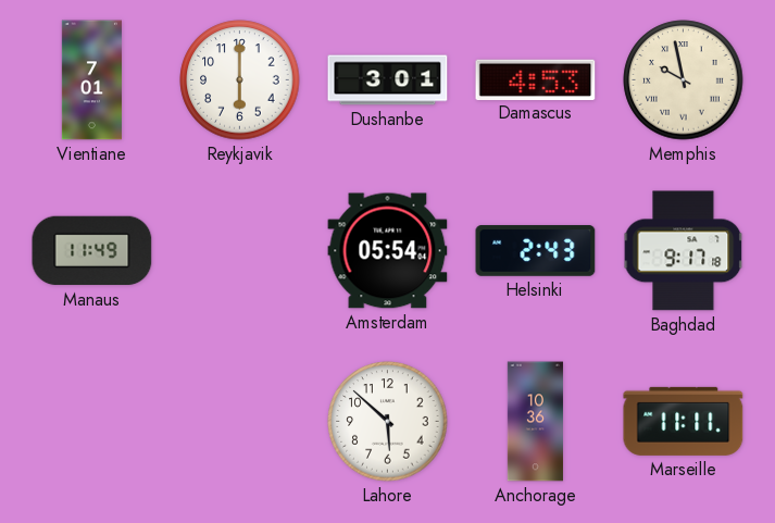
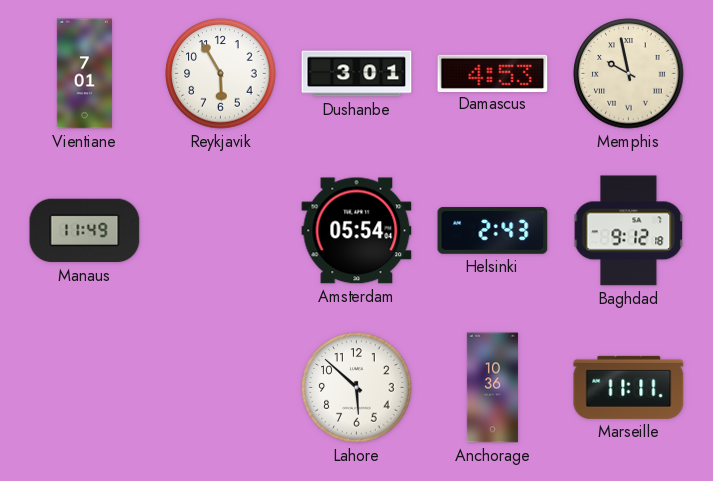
Reykjavik: 6:00 -> 5:55
Baghdad: 9:17 -> 9:12
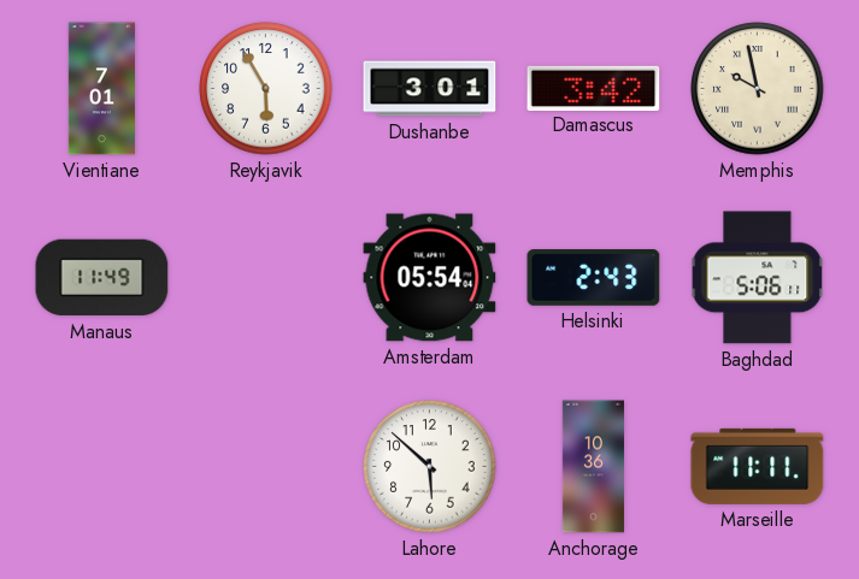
Damascus: 4:53 -> 3:42
Baghdad: 9:12 -> 5:06
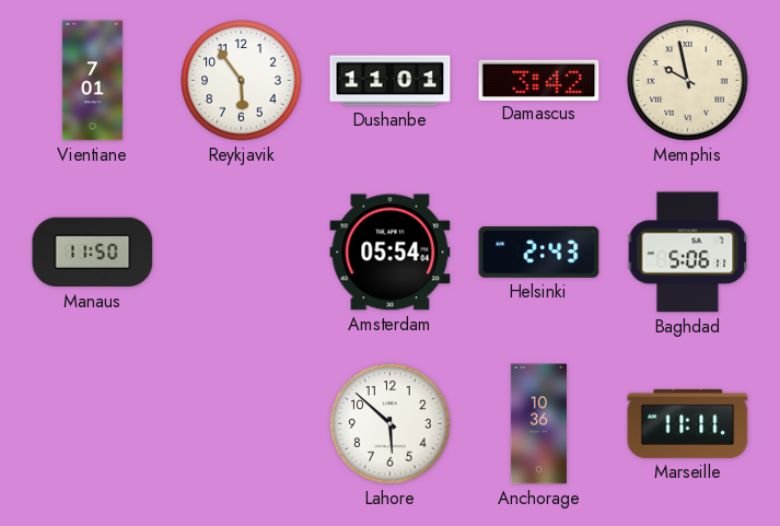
Reykjavik: 5:55 -> 5:54
Dushanbe: 3:01 -> 11:01
Manaus: 11:49 -> 11:50
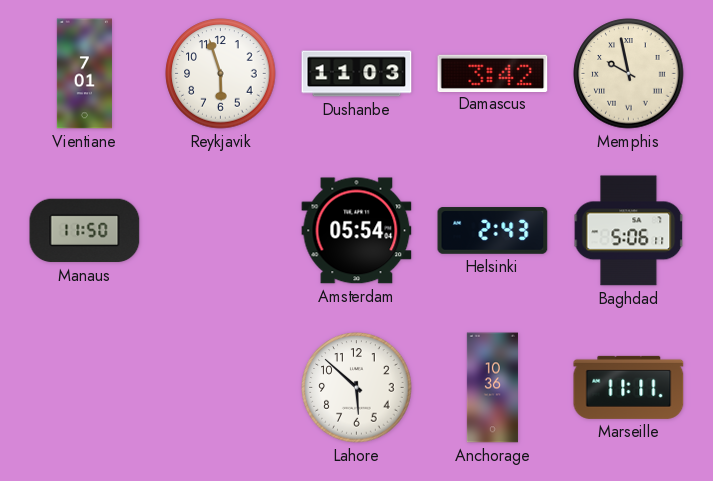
Reykjavik: 5:54 -> 5:57
Dushanbe: 11:01 -> 11:03
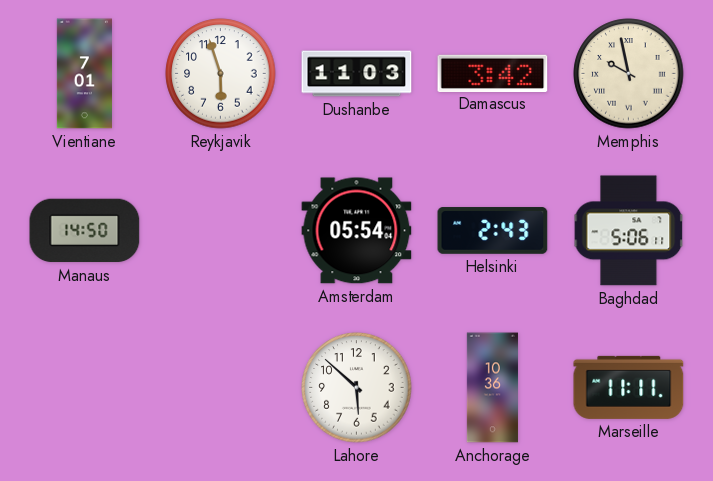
Manaus: 11:50 -> 14:50
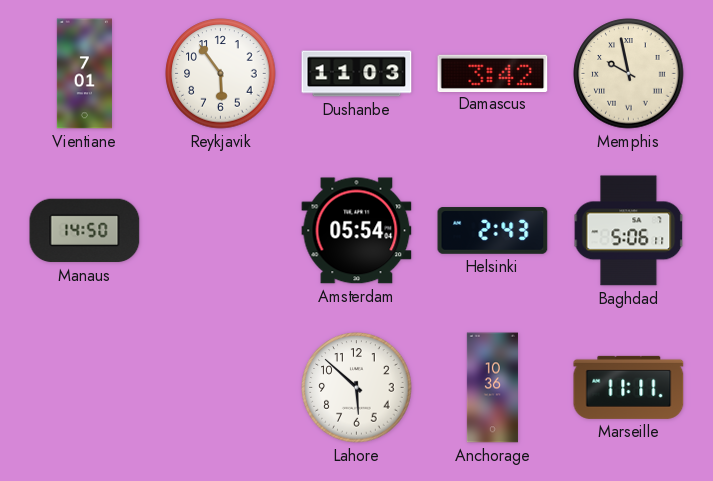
Reykjavik: 5:57 -> 5:54
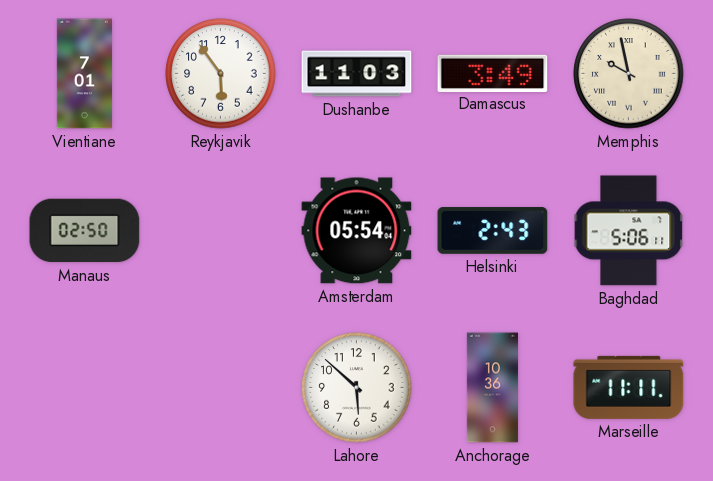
Damascus: 3:42 -> 3:49
Manaus: 14:50 -> 02:50
